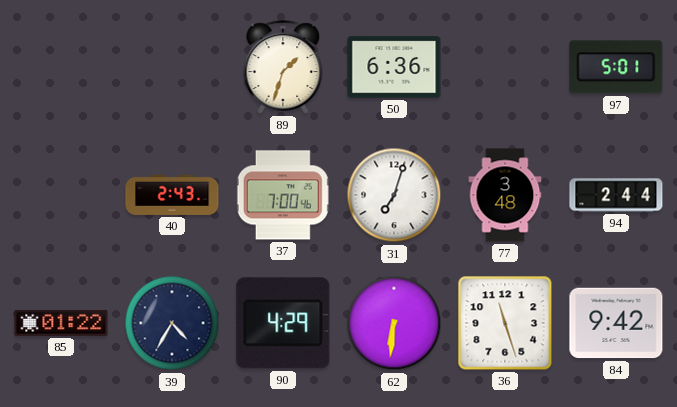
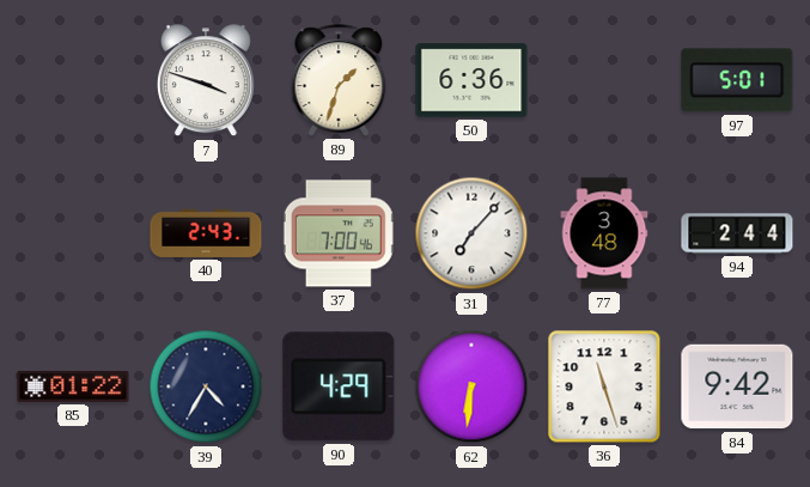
7: none -> 3:48
31: 7:03 -> 7:07
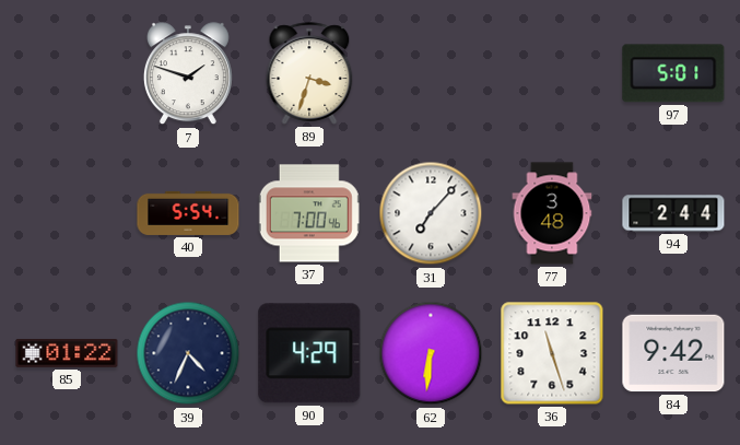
7: 3:48 -> 1:48
89: 1:33 -> 3:33
50: 6:36 -> none
40: 2:43 -> 5:54
39: 4:35 -> 4:34
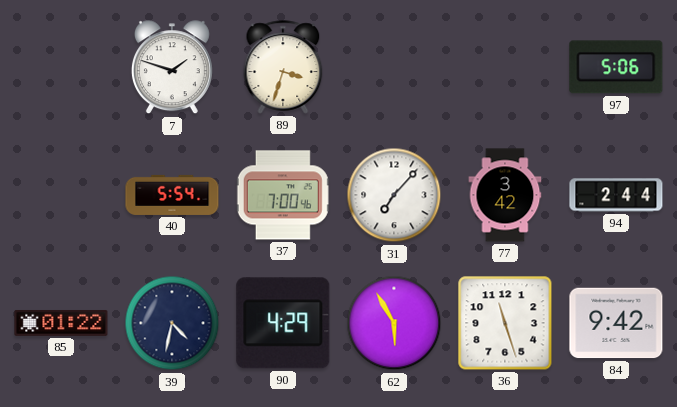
97: 5:01 -> 5:06
77: 3:48 -> 3:42
39: 4:34 -> 4:32
62: 6:31 -> 5:55
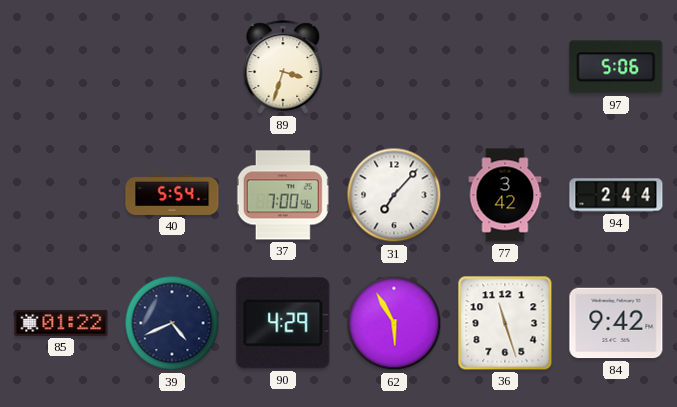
7: 1:48 -> none
39: 4:32 -> 4:41
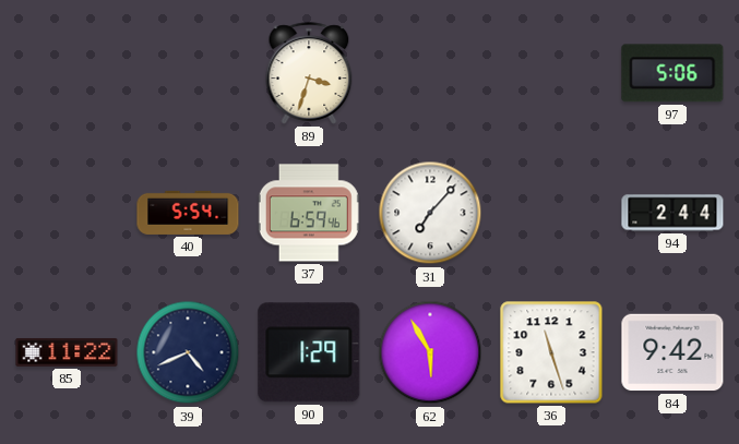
37: 7:00 -> 6:59
77: 3:42 -> none
85: 01:22 -> 11:22
90: 4:29 -> 1:29
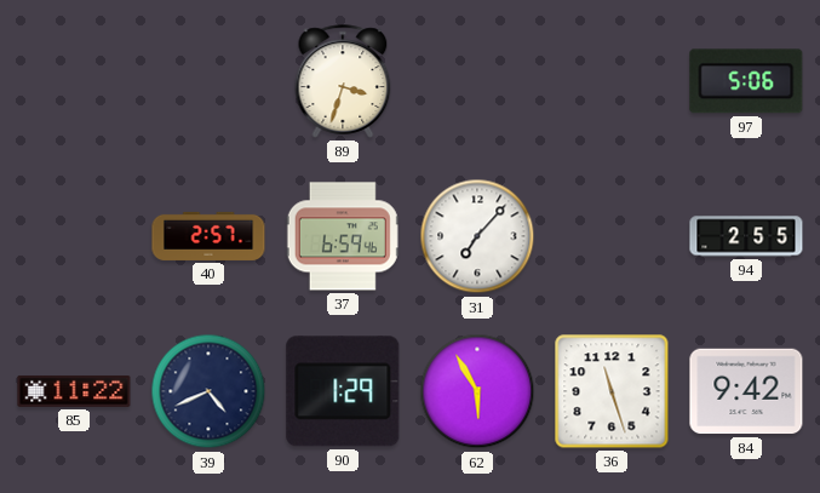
40: 5:54 -> 2:57
94: 2:44 -> 2:55
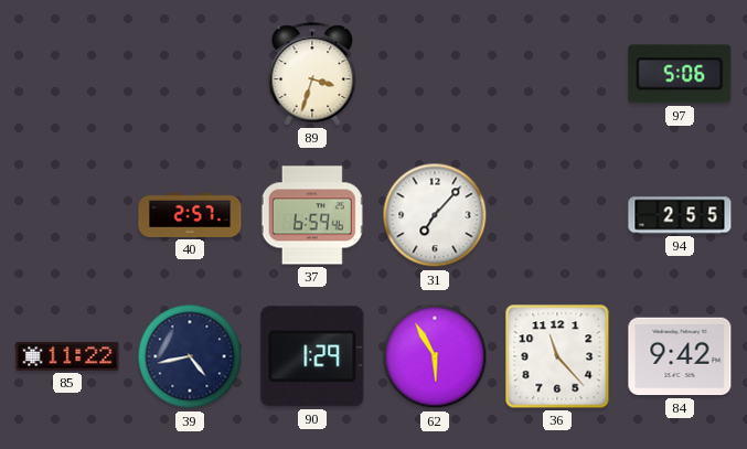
39: 4:41 -> 4:43
36: 11:27 -> 11:23
